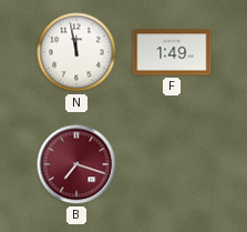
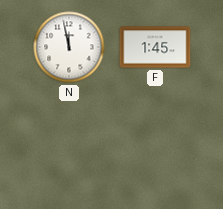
F: 1:49 -> 1:45
B: 7:18 -> none
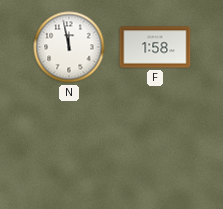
F: 1:45 -> 1:58
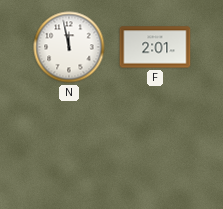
F: 1:58 -> 2:01
